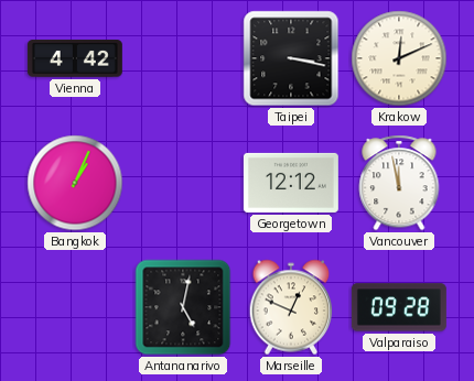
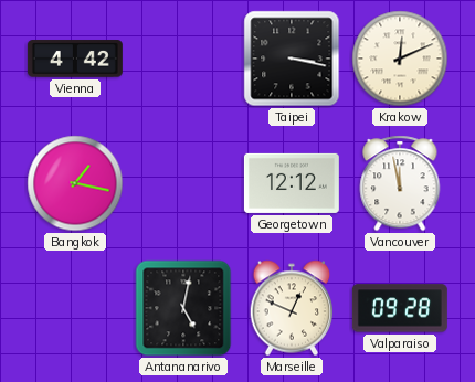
Bangkok: 1:04 -> 1:17
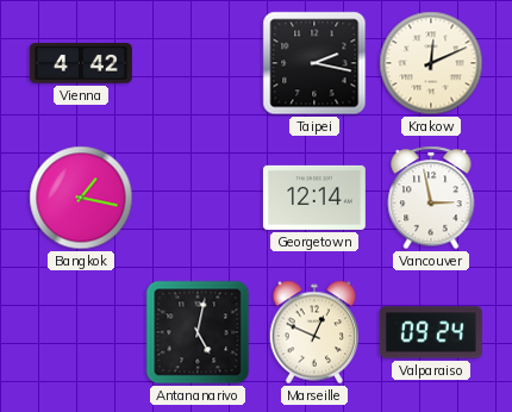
Taipei: 3:17 -> 2:17
Georgetown: 12:12 -> 12:14
Vancouver: 11:58 -> 2:58
Valparaiso: 09:28 -> 09:24
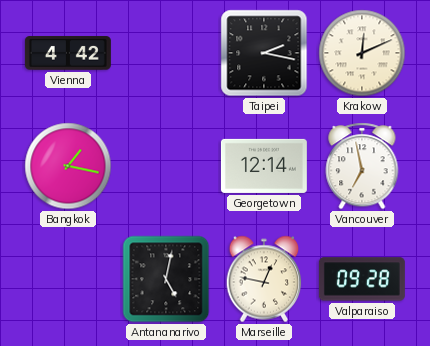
Vancouver: 2:58 -> 6:58
Marseille: 12:49 -> 12:47
Valparaiso: 09:24 -> 09:28
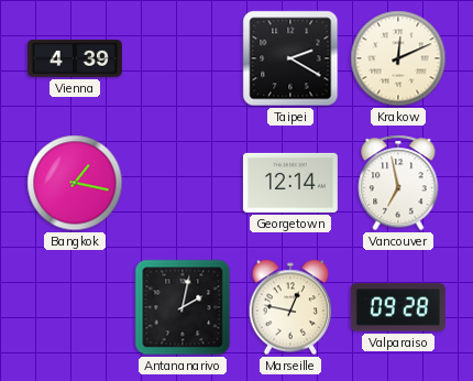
Vienna: 4:42 -> 4:39
Taipei: 2:17 -> 2:20
Antananarivo: 5:02 -> 2:02
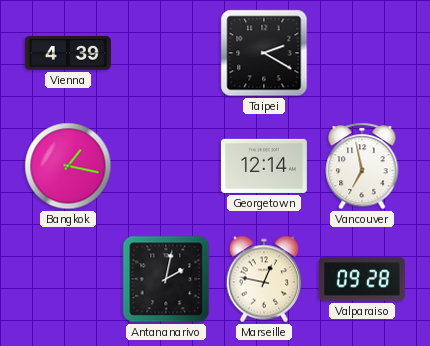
Krakow: 12:11 -> none
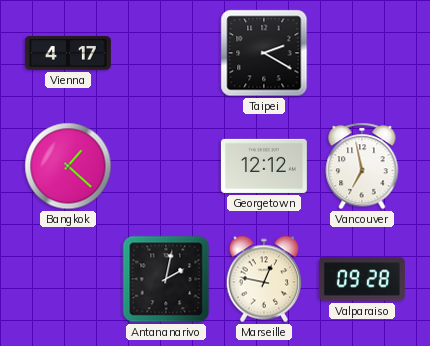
Vienna: 4:39 -> 4:17
Bangkok: 1:17 -> 1:22
Georgetown: 12:14 -> 12:12
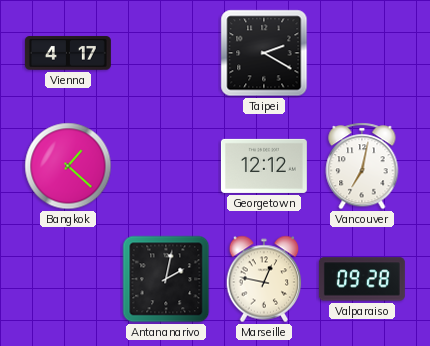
Vancouver: 6:58 -> 7:02
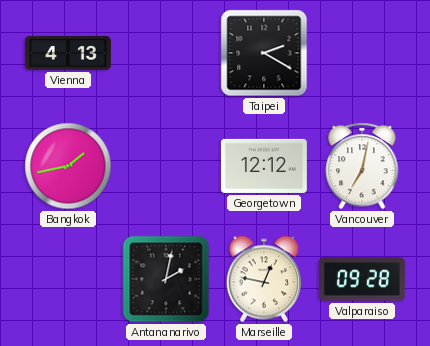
Vienna: 4:17 -> 4:13
Bangkok: 1:22 -> 1:43
